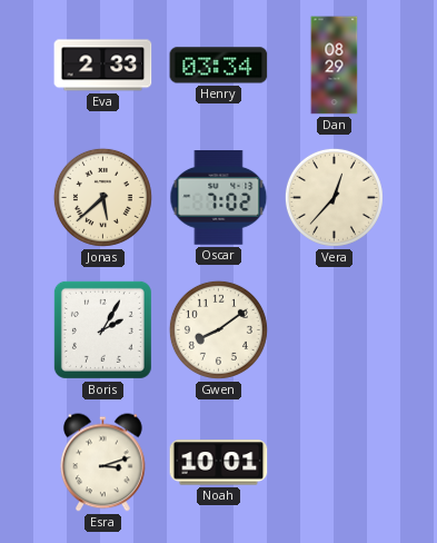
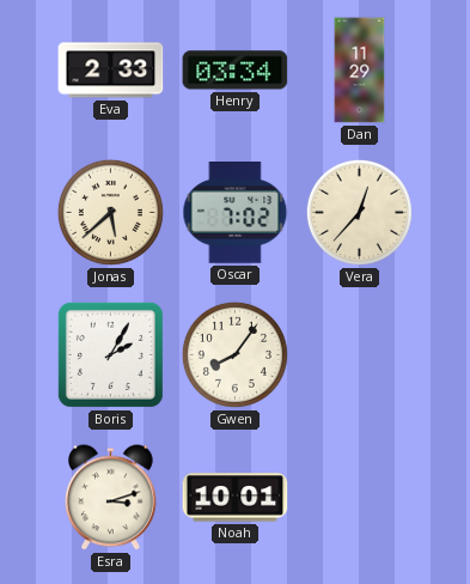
Dan: 08:29 -> 11:29
Gwen: 8:09 -> 8:06
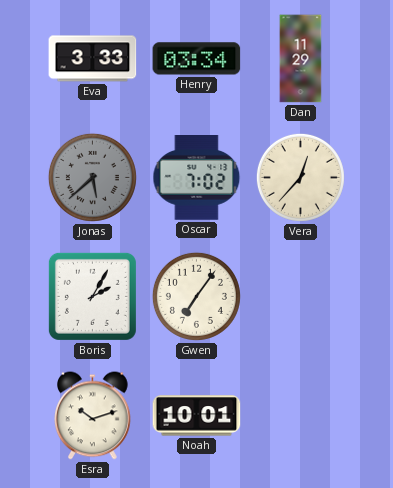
Eva: 2:33 -> 3:33
Jonas dial: cream -> grey
Gwen: 8:06 -> 7:06
Esra: 3:12 -> 10:12
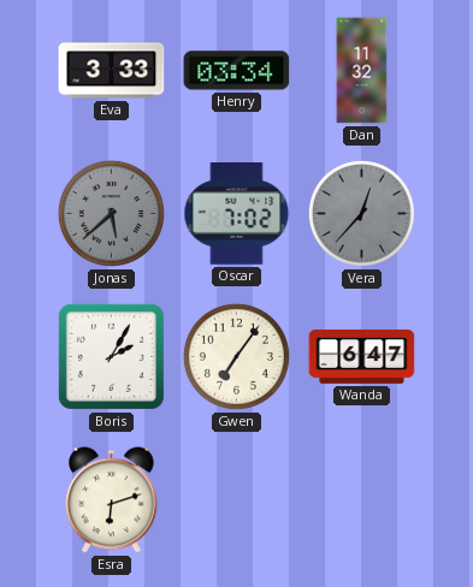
Dan: 11:29 -> 11:32
Vera dial: cream -> grey
Wanda: none -> 6:47
Esra: 10:12 -> 6:12
Noah: 10:01 -> none
